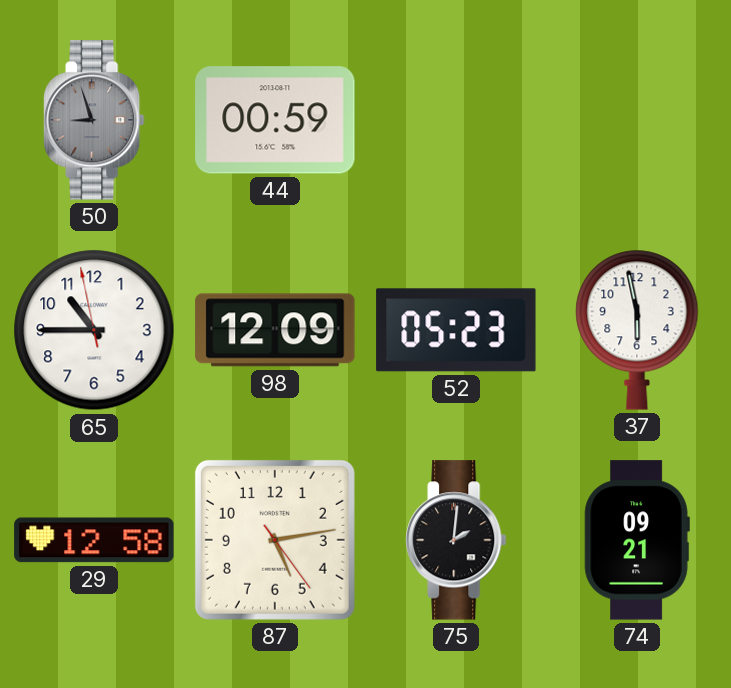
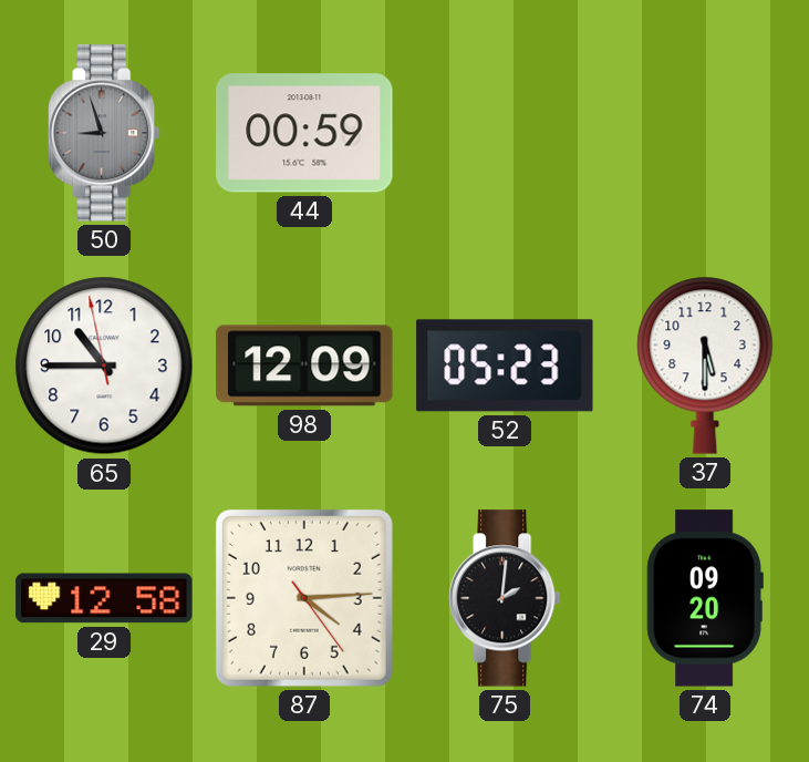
37: 5:58 -> 5:30
87: 5:13 -> 4:14
74: 09:21 -> 09:20
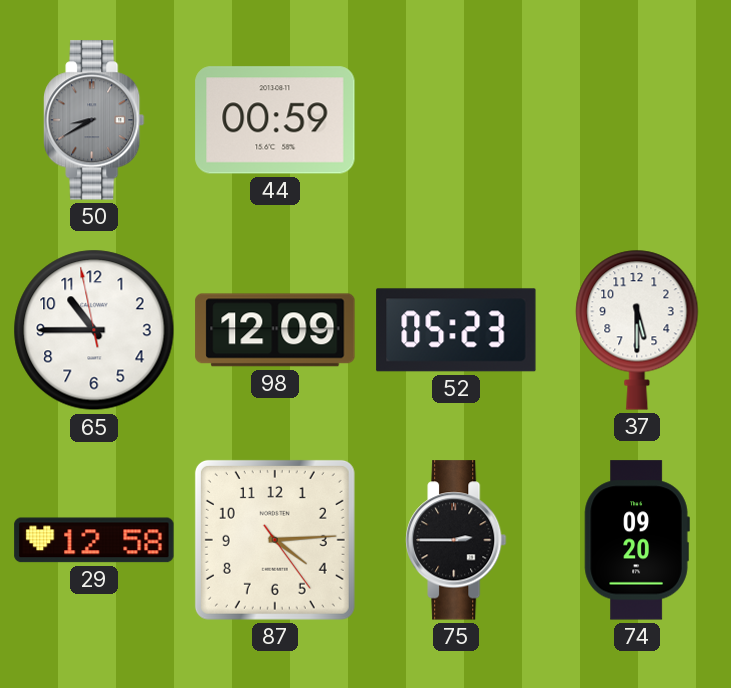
50: 8:57 -> 8:40
75: 2:01 -> 2:45
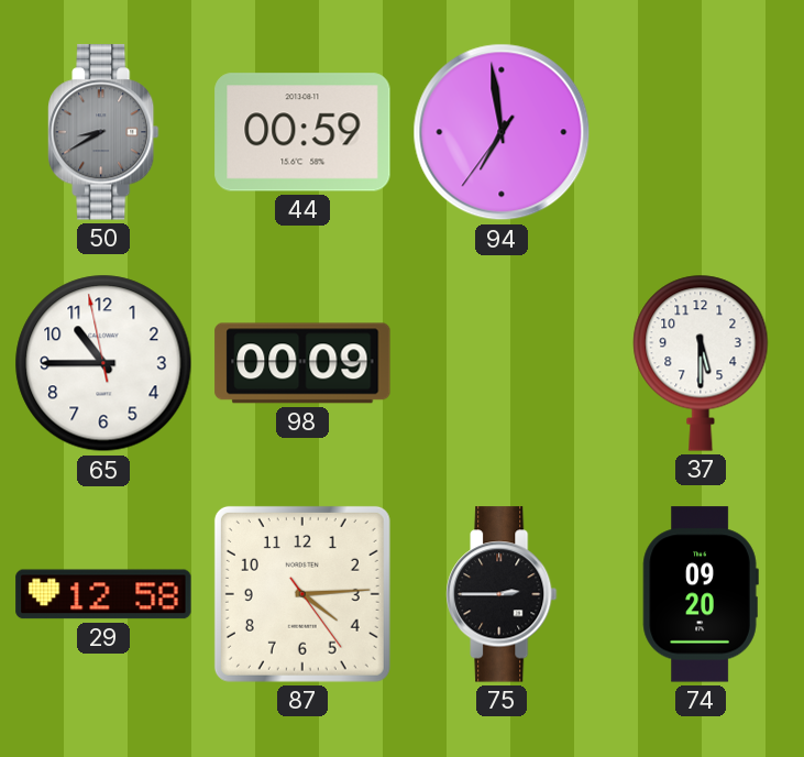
94: none -> 6:58
98: 12:09 -> 00:09
52: 05:23 -> none
